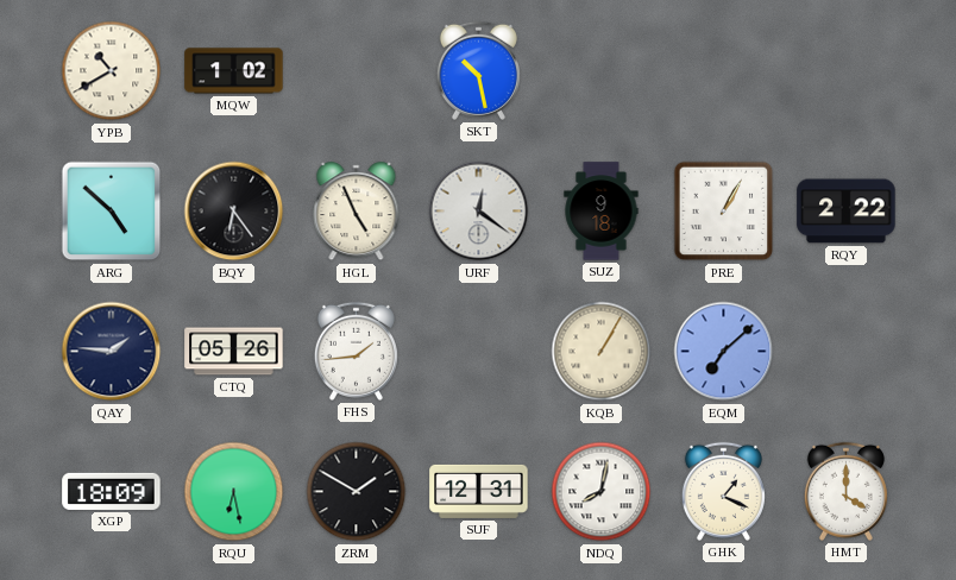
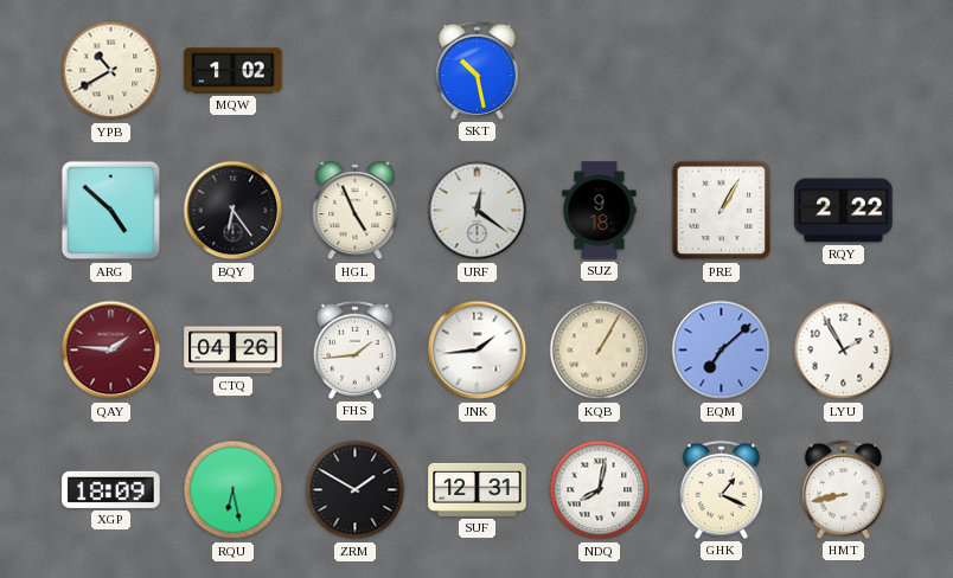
QAY dial: navy -> burgundy
CTQ: 05:26 -> 04:26
JNK: none -> 1:44
LYU: none -> 1:55
HMT: 4:00 -> 8:43
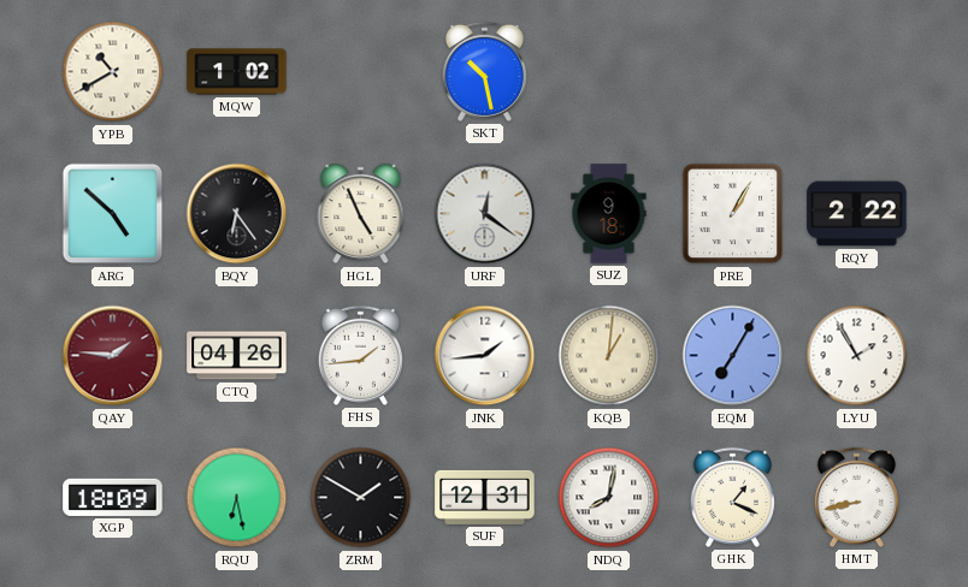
KQB: 1:05 -> 1:01
EQM: 7:08 -> 7:05
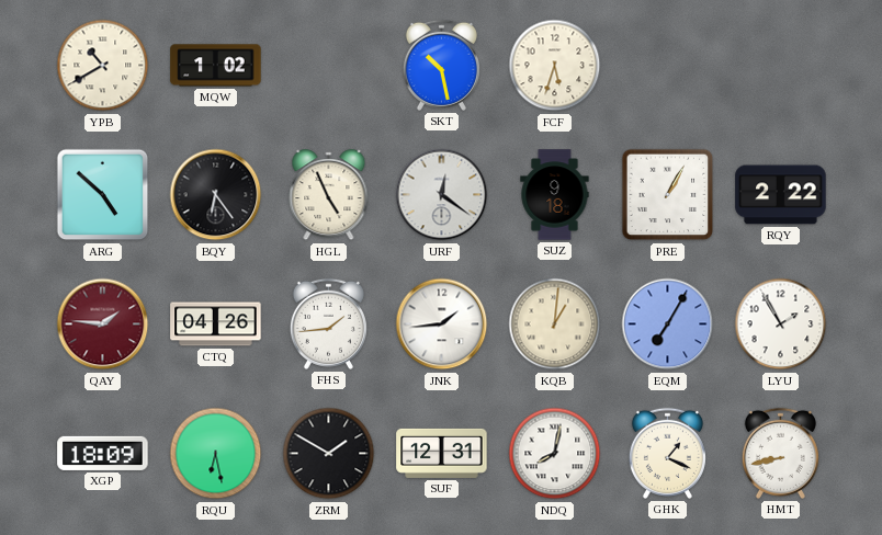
FCF: none -> 5:33
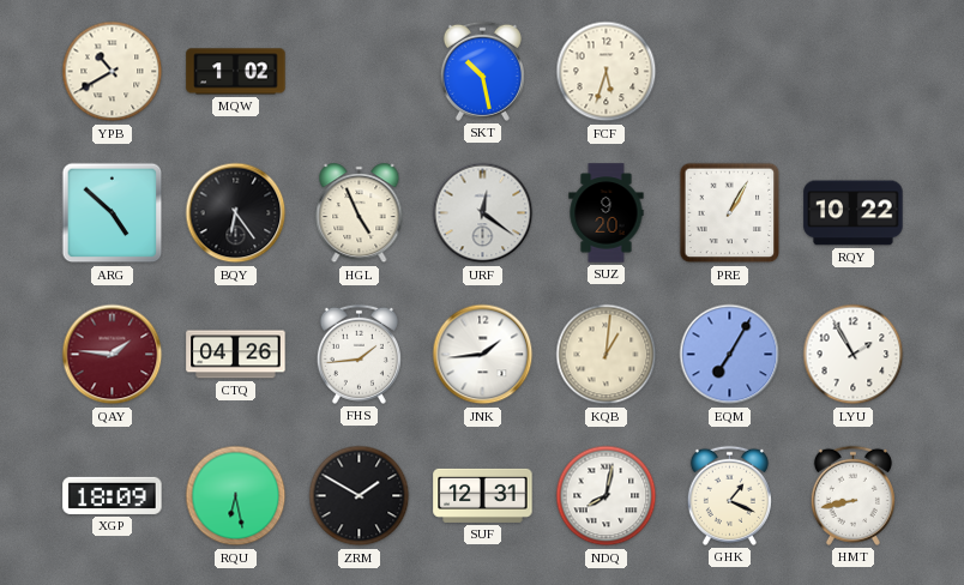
SUZ: 9:18 -> 9:20
RQY: 2:22 -> 10:22
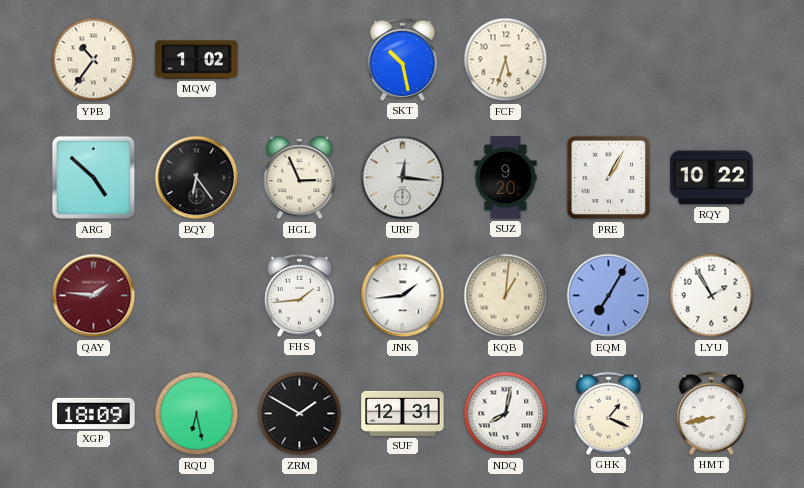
YPB: 10:40 -> 10:36
HGL: 4:56 -> 2:56
URF: 12:21 -> 12:16
CTQ: 04:26 -> none
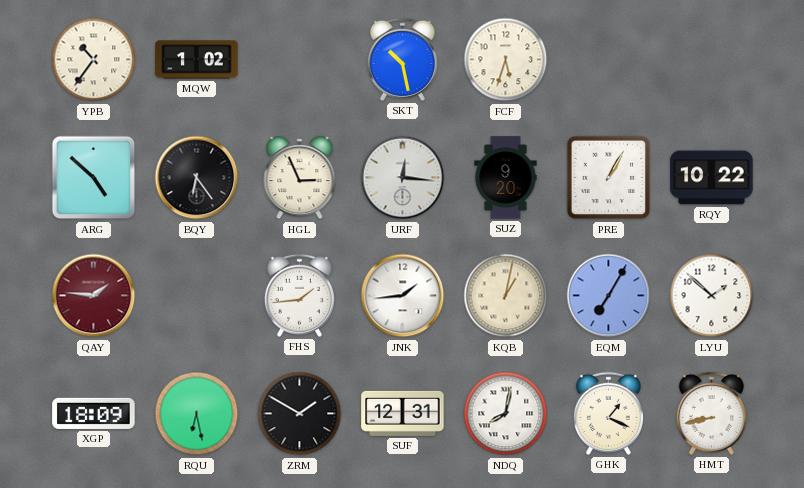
KQB: 1:01 -> 1:02
LYU: 1:55 -> 1:52
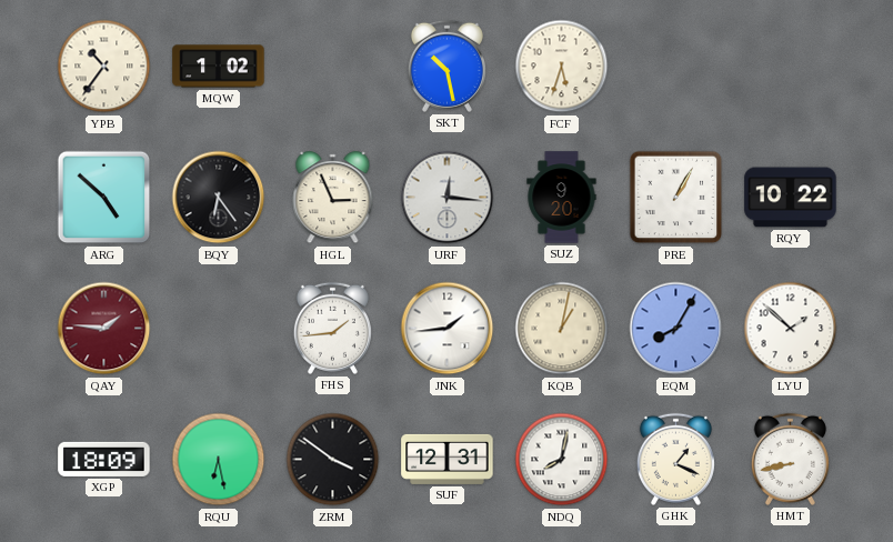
EQM: 7:05 -> 8:05
ZRM: 1:50 -> 3:51
